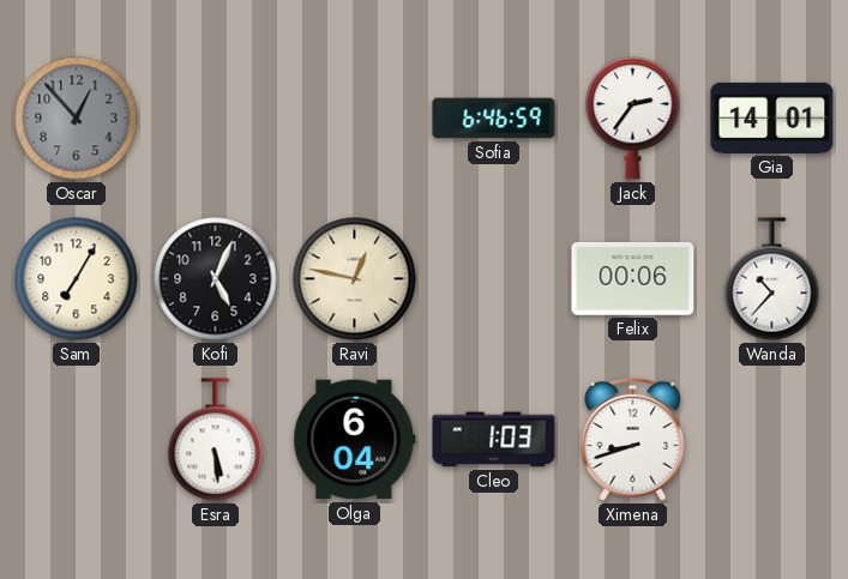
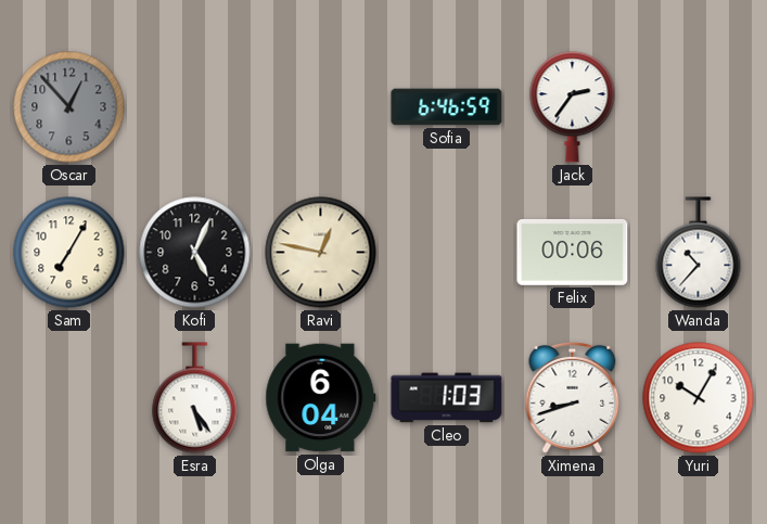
Gia: 14:01 -> none
Esra: 5:29 -> 5:24
Yuri: none -> 10:05
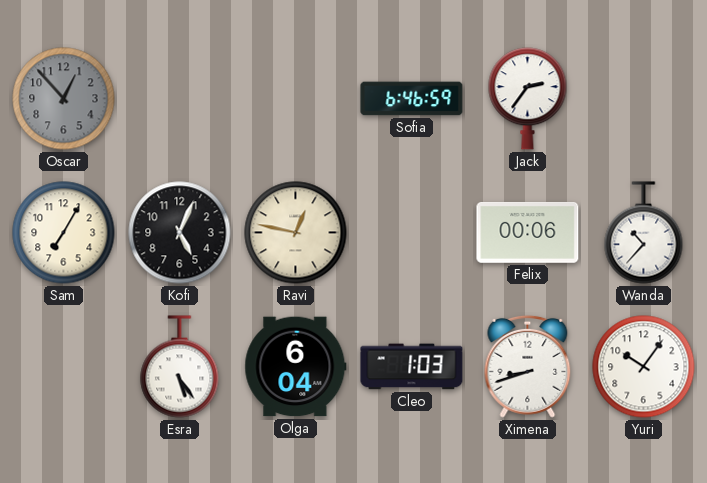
Yuri: 10:05 -> 10:06
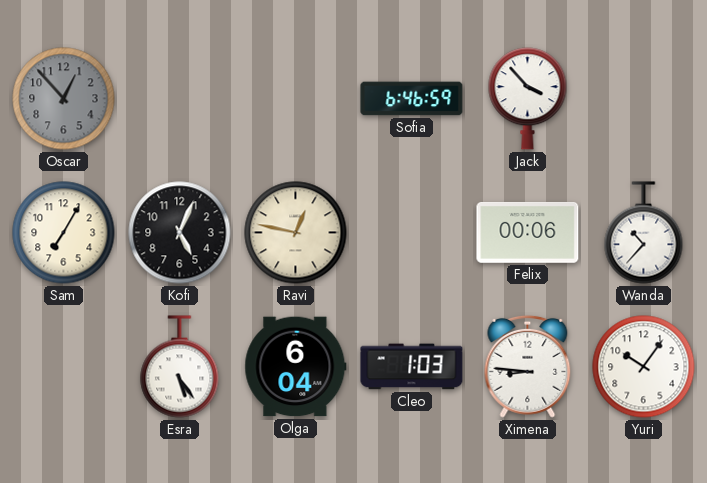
Jack: 2:36 -> 3:53
Ximena: 8:42 -> 8:46
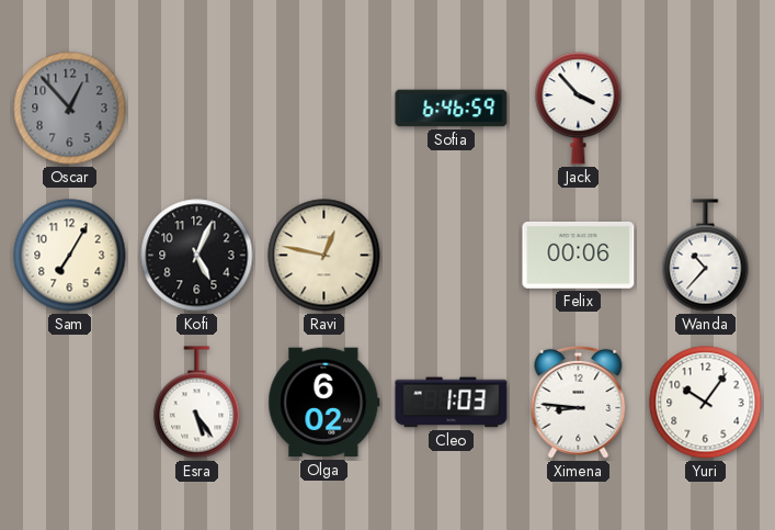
Olga: 6:04 -> 6:02
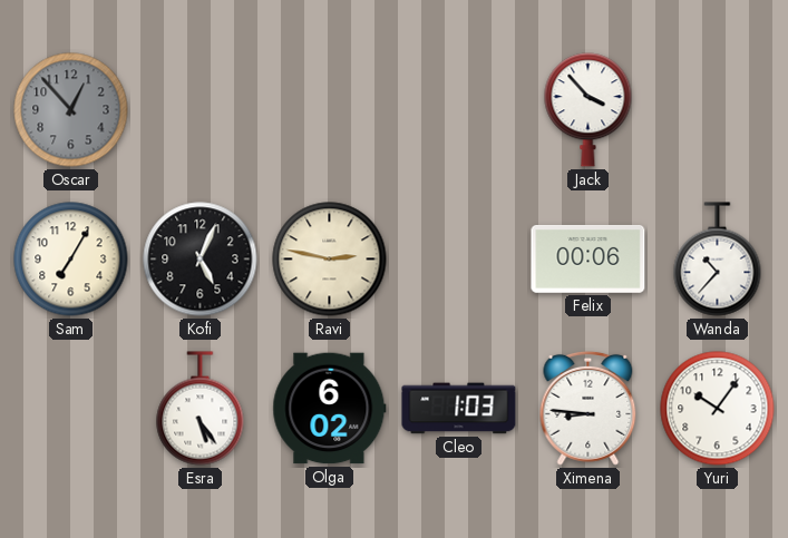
Sofia: 6:46 -> none
Ravi: 12:47 -> 2:47
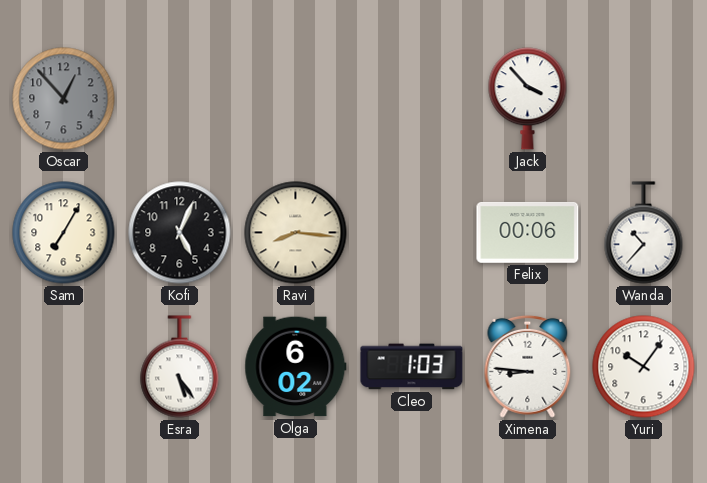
Ravi: 2:47 -> 8:16
